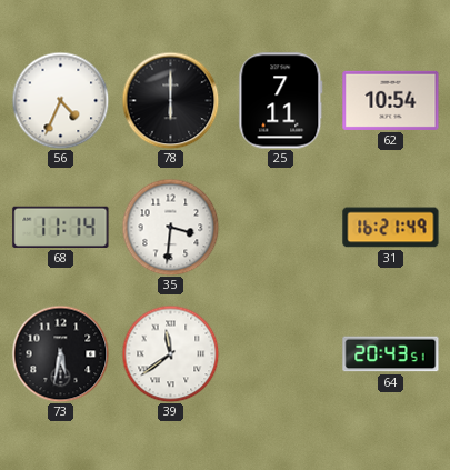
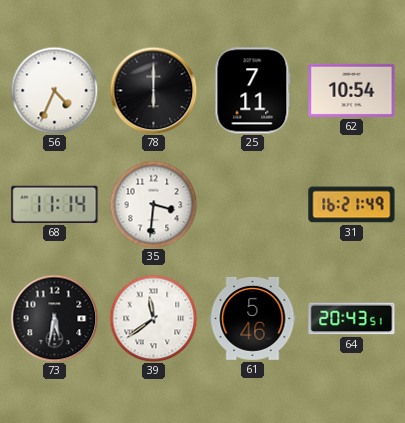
61: none -> 5:46
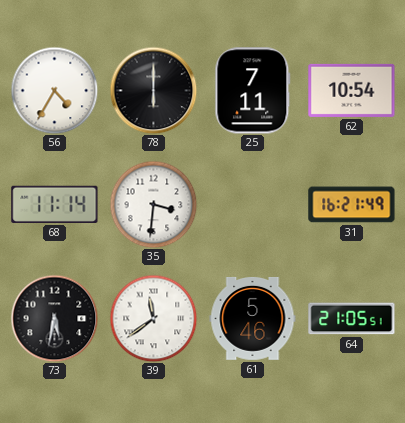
56: 4:34 -> 4:35
64: 20:43 -> 21:05
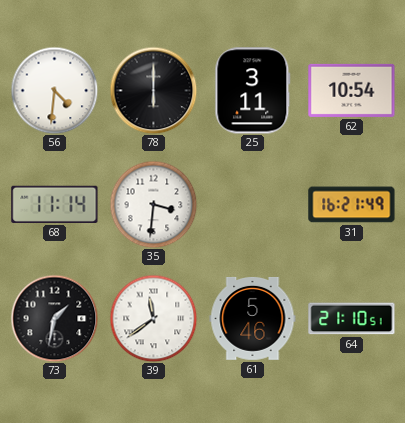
56: 4:35 -> 4:31
25: 7:11 -> 3:11
73: 5:32 -> 1:32
64: 21:05 -> 21:10
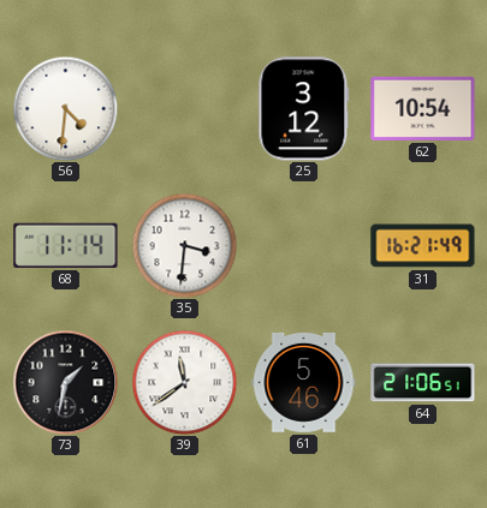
78: 6:00 -> none
25: 3:11 -> 3:12
64: 21:10 -> 21:06
